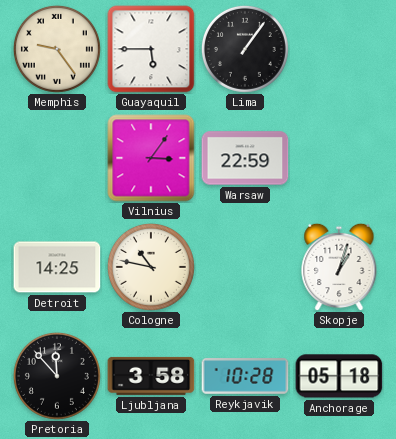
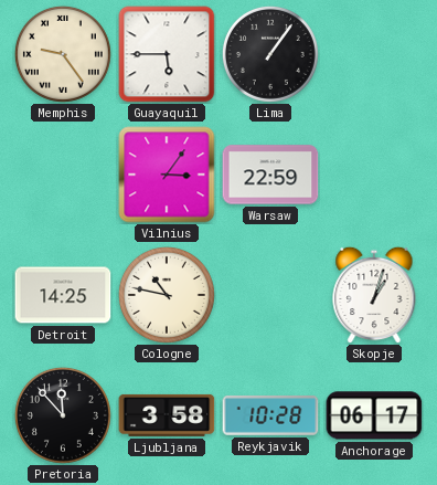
Anchorage: 05:18 -> 06:17
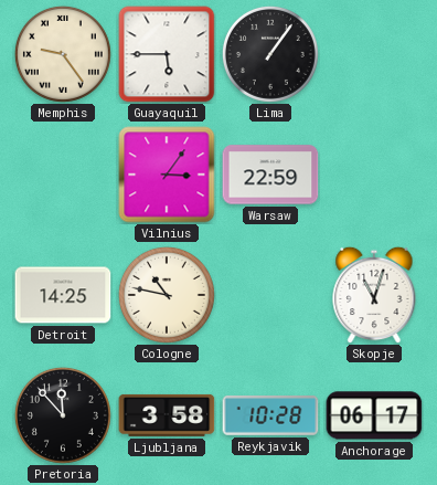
Skopje: 1:03 -> 11:03
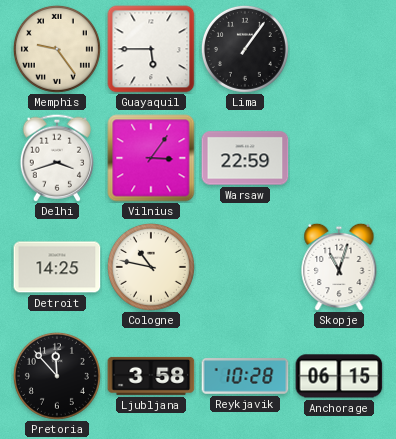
Delhi: none -> 3:42
Anchorage: 06:17 -> 06:15
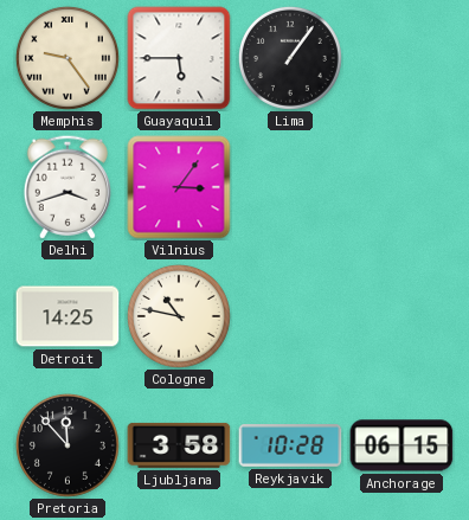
Warsaw: 22:59 -> none
Skopje: 11:03 -> none
